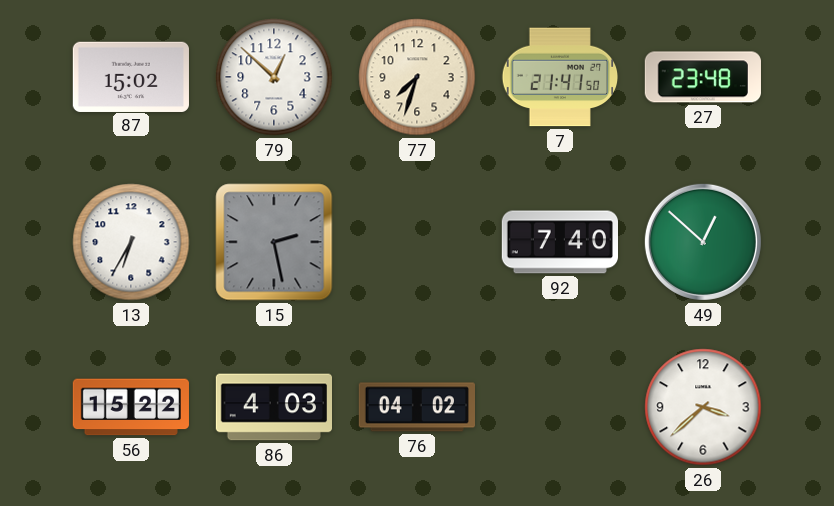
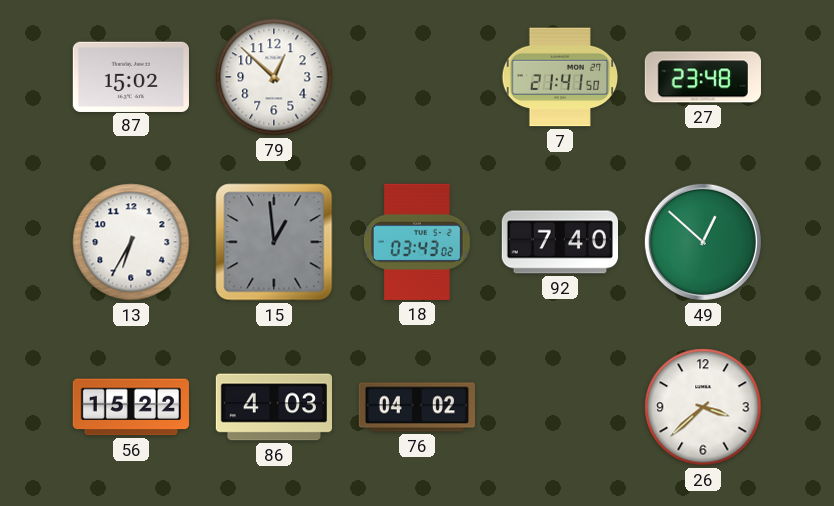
77: 7:33 -> none
15: 2:28 -> 12:59
18: none -> 03:43
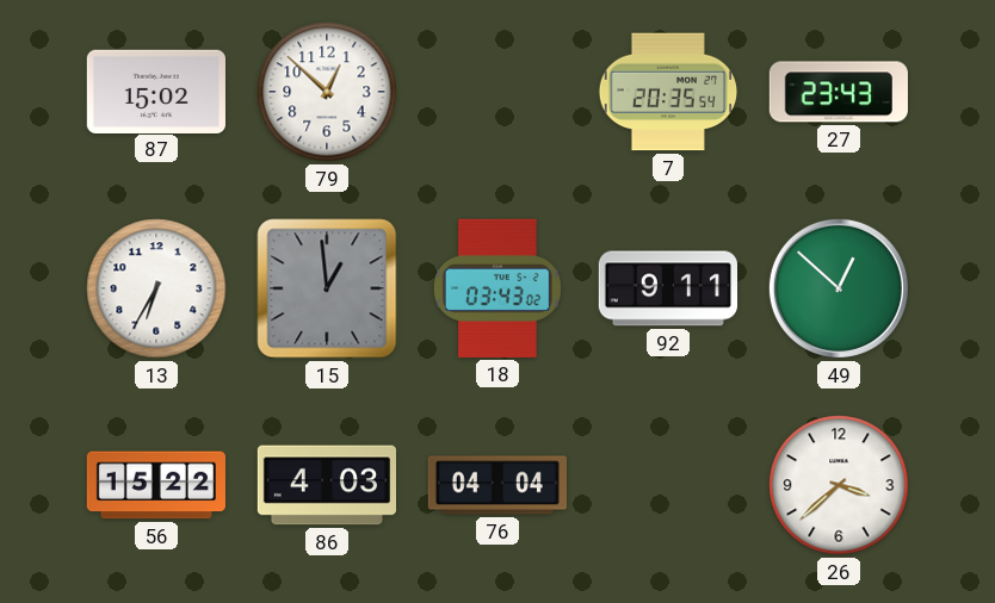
7: 21:41 -> 20:35
27: 23:48 -> 23:43
92: 7:40 -> 9:11
76: 04:02 -> 04:04
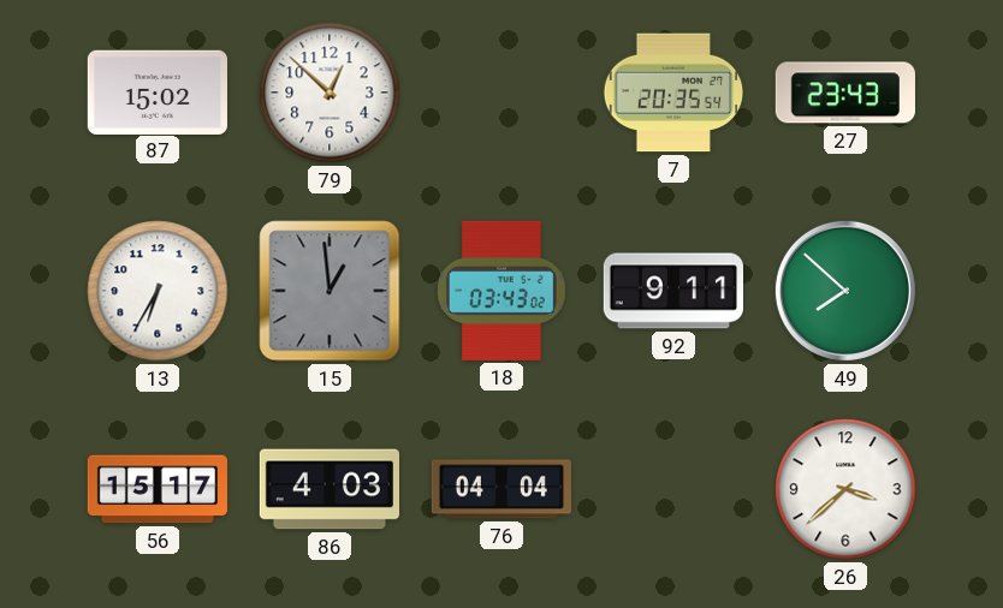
49: 12:52 -> 7:52
56: 15:22 -> 15:17
